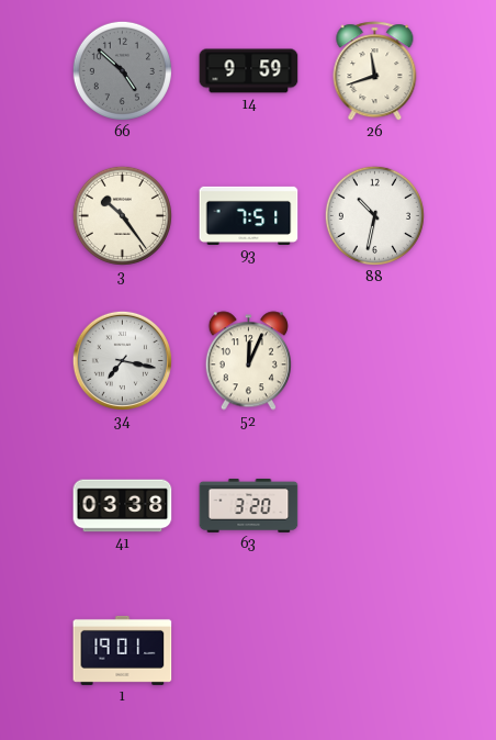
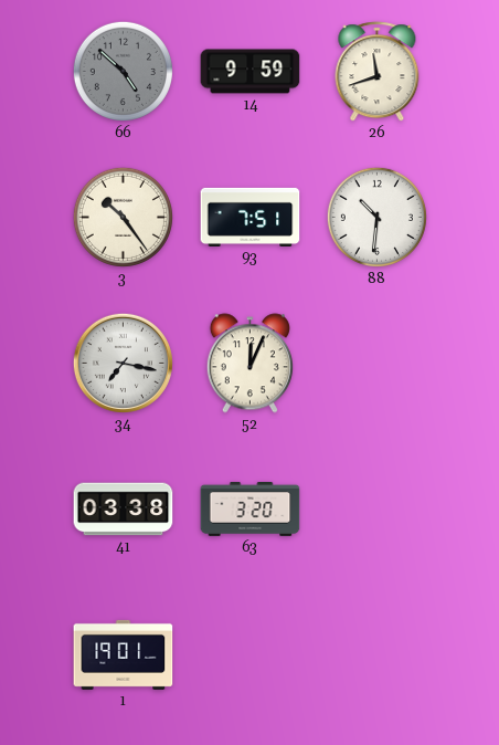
88: 10:32 -> 10:31
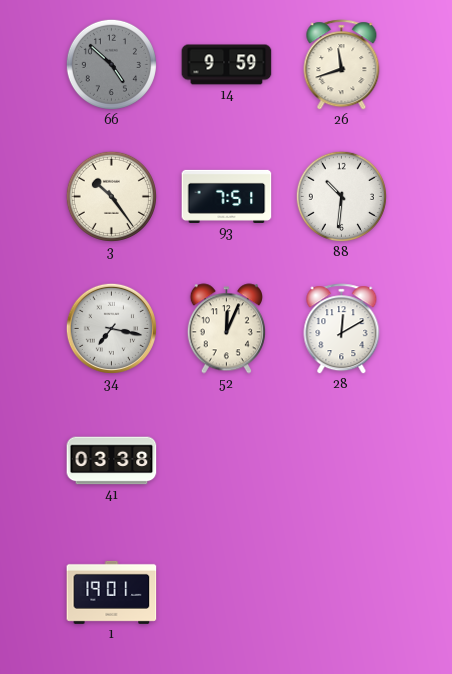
28: none -> 12:10
63: 3:20 -> none
